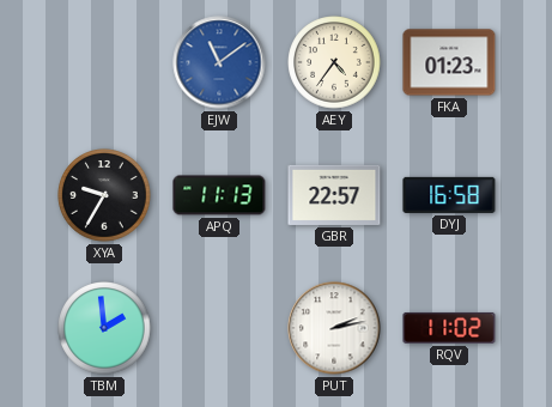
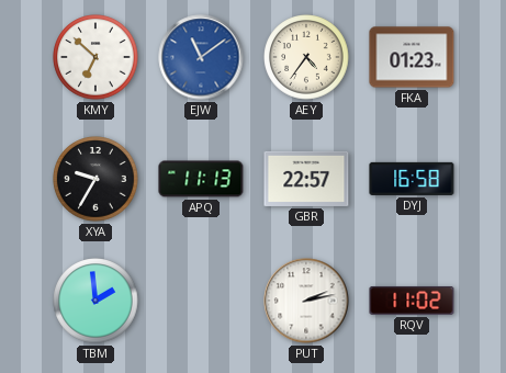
KMY: none -> 6:52
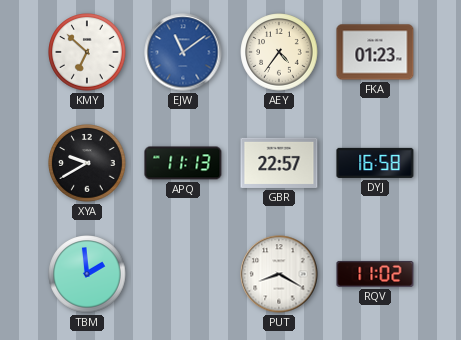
XYA: 9:35 -> 9:40
PUT: 2:13 -> 8:20
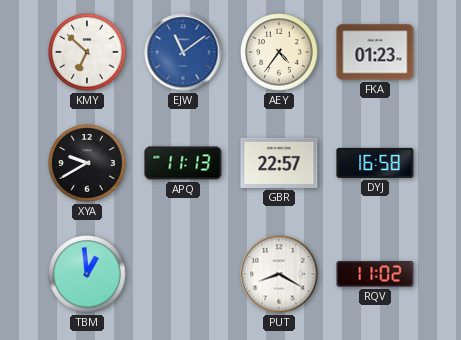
TBM: 1:59 -> 12:59
